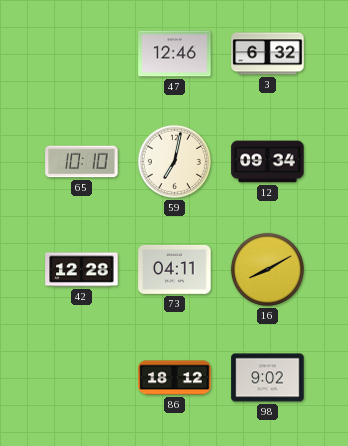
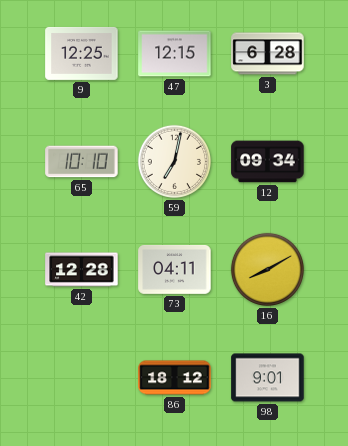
9: none -> 12:25
47: 12:46 -> 12:15
3: 6:32 -> 6:28
98: 9:02 -> 9:01
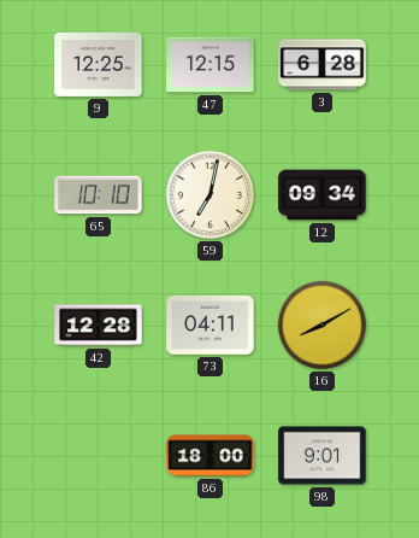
86: 18:12 -> 18:00
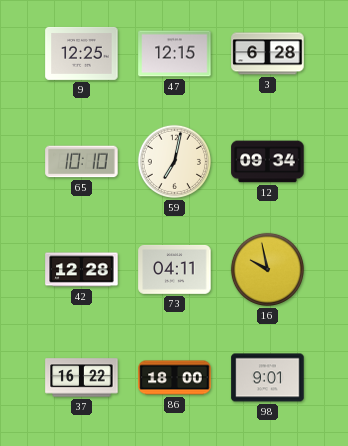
16: 8:10 -> 9:58
37: none -> 16:22
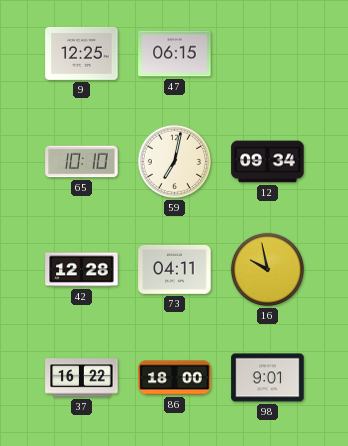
47: 12:15 -> 06:15
3: 6:28 -> none
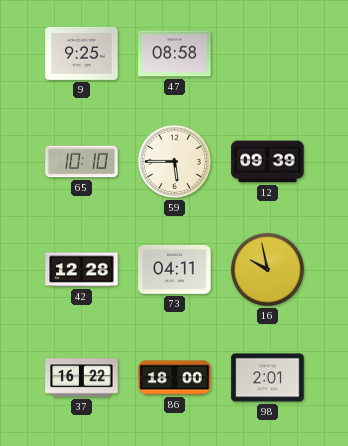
9: 12:25 -> 9:25
47: 06:15 -> 08:58
59: 7:02 -> 5:45
12: 09:34 -> 09:39
98: 9:01 -> 2:01
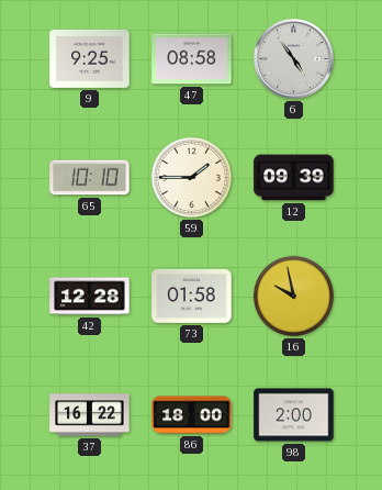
6: none -> 4:54
59: 5:45 -> 1:45
73: 04:11 -> 01:58
98: 2:01 -> 2:00
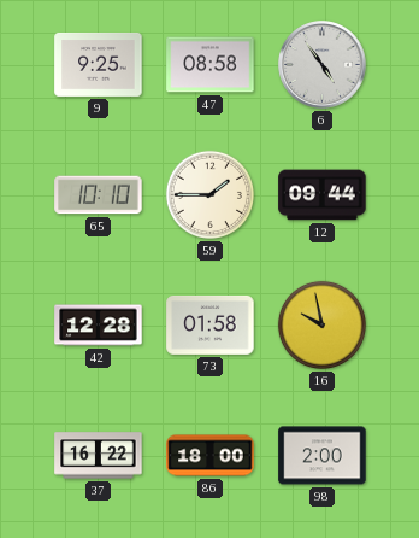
12: 09:39 -> 09:44
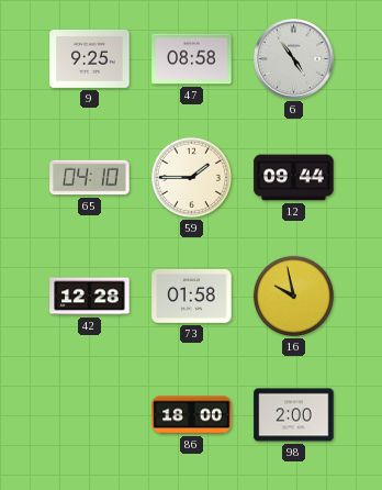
65: 10:10 -> 04:10
37: 16:22 -> none
